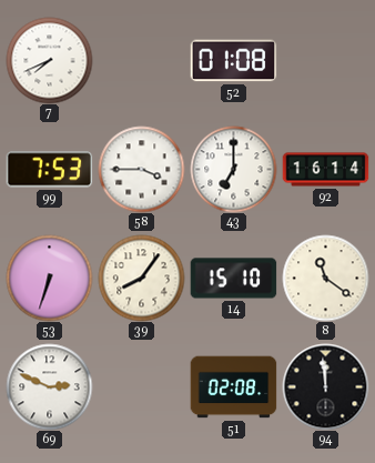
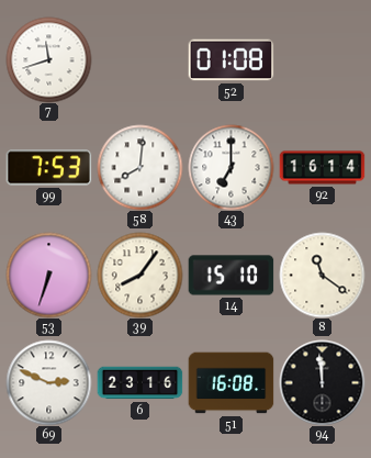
7: 7:41 -> 11:42
58: 3:45 -> 8:01
6: none -> 23:16
51: 02:08 -> 16:08
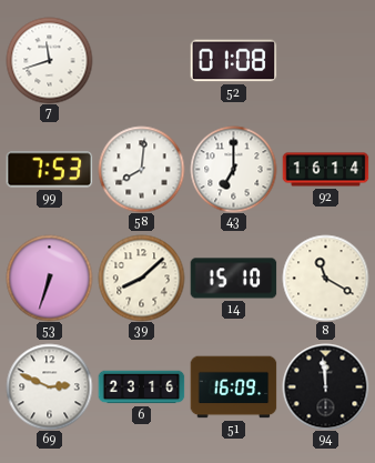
39: 8:06 -> 8:08
8: 11:21 -> 11:20
51: 16:08 -> 16:09
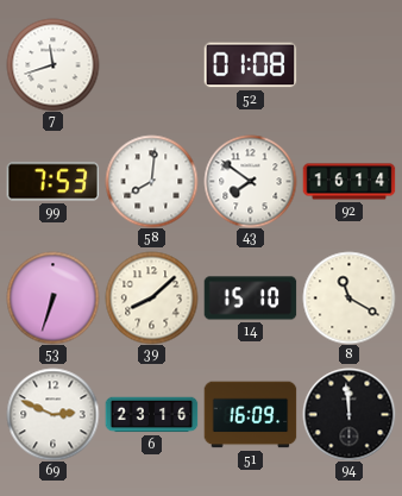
43: 7:00 -> 7:51
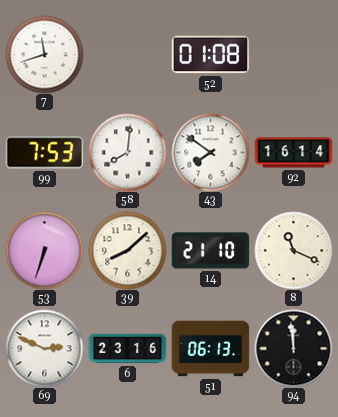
14: 15:10 -> 21:10
8: 11:20 -> 11:19
51: 16:09 -> 06:13
